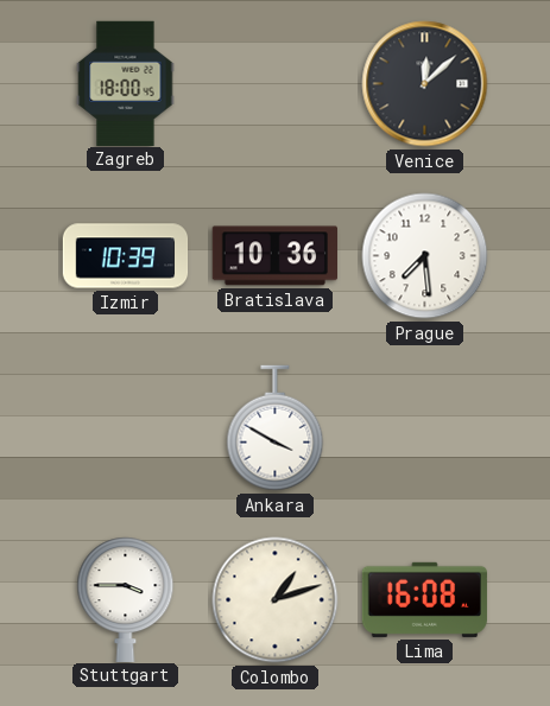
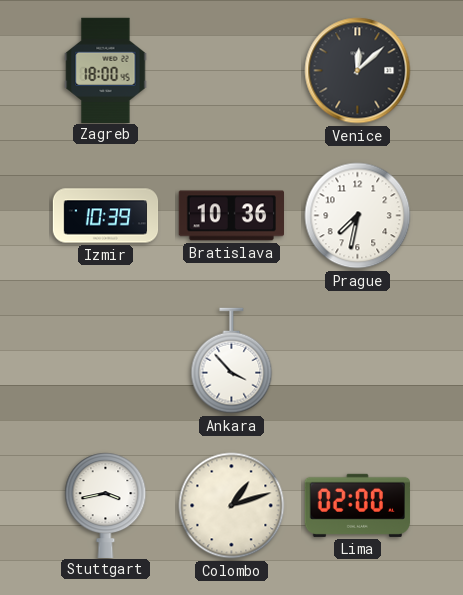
Prague: 7:29 -> 7:32
Ankara: 3:50 -> 3:53
Stuttgart: 3:45 -> 3:43
Lima: 16:08 -> 02:00
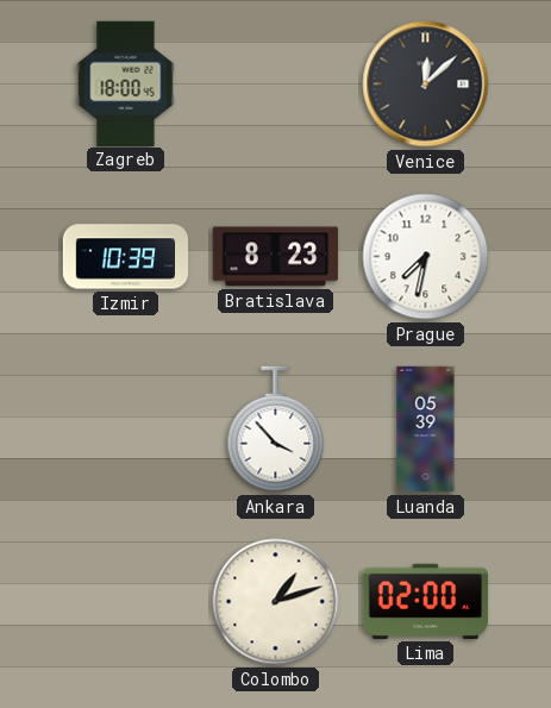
Bratislava: 10:36 -> 8:23
Luanda: none -> 05:39
Stuttgart: 3:43 -> none
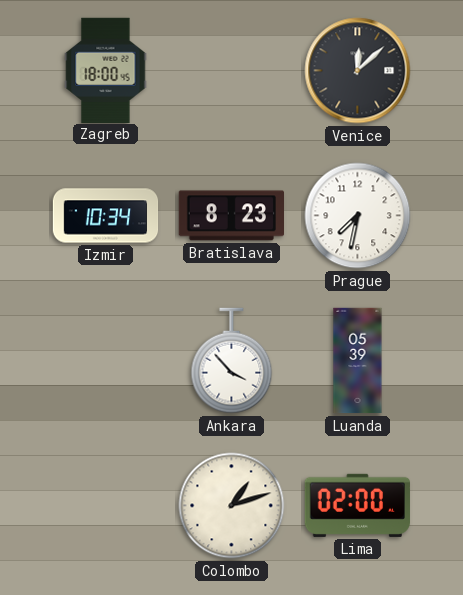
Izmir: 10:39 -> 10:34
